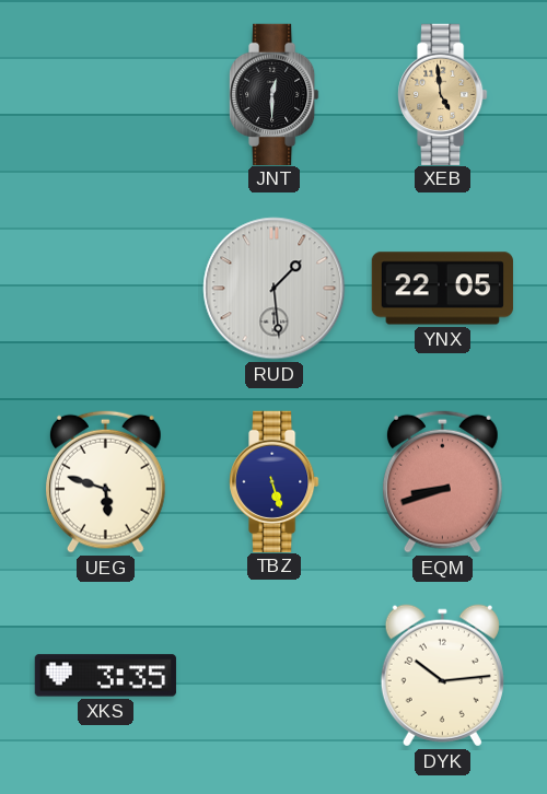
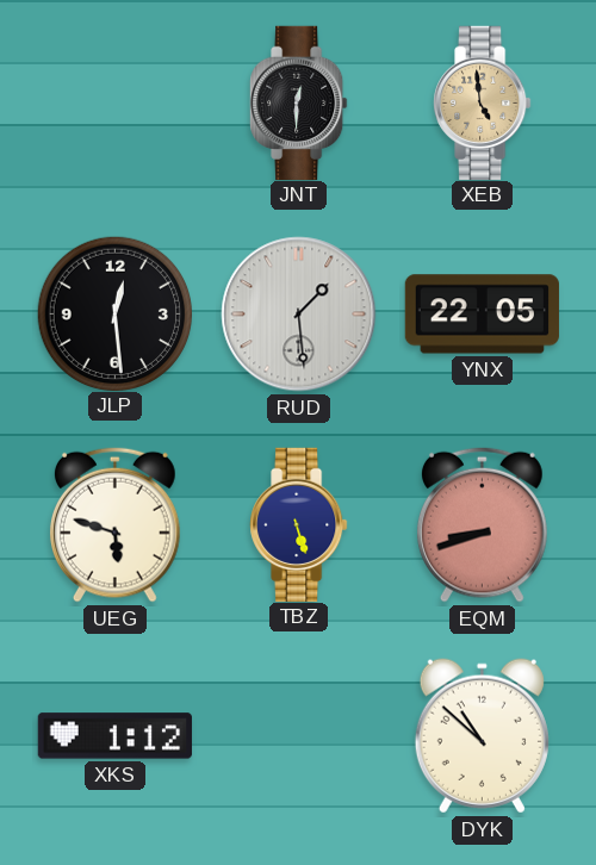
JLP: none -> 12:29
XKS: 3:35 -> 1:12
DYK: 10:14 -> 10:52
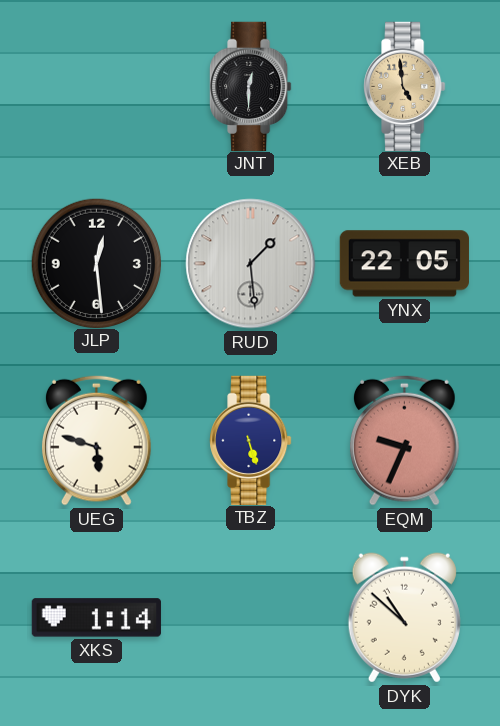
EQM: 8:42 -> 9:34
XKS: 1:12 -> 1:14
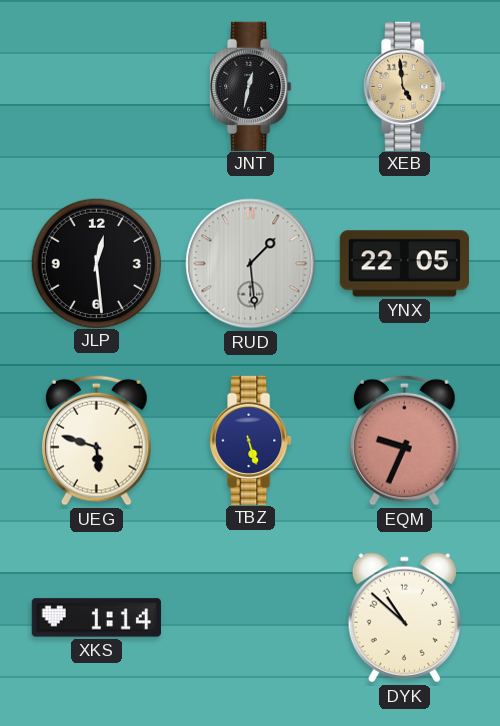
JNT: 12:30 -> 12:32
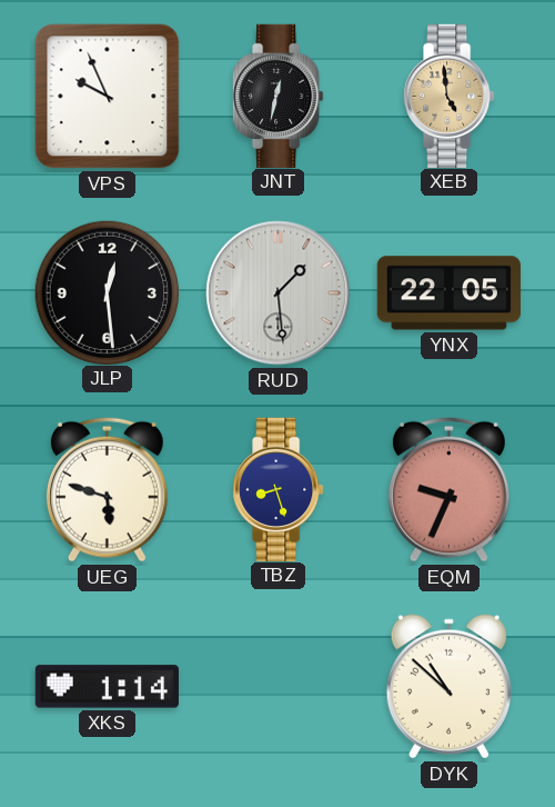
VPS: none -> 9:56
TBZ: 5:27 -> 8:27
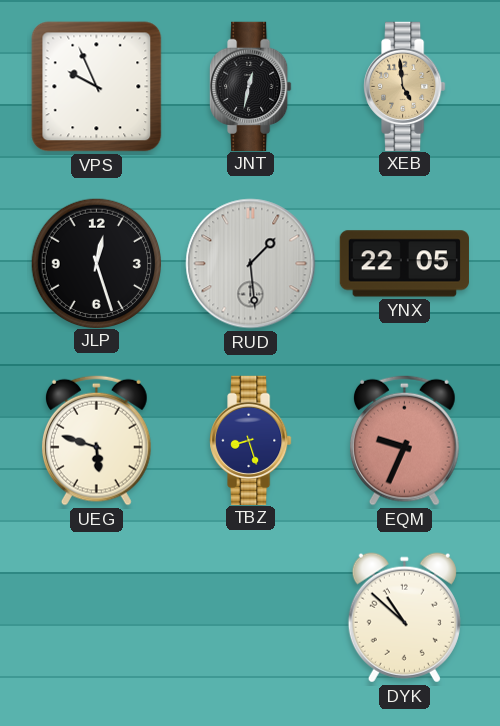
JLP: 12:29 -> 12:27
XKS: 1:14 -> none
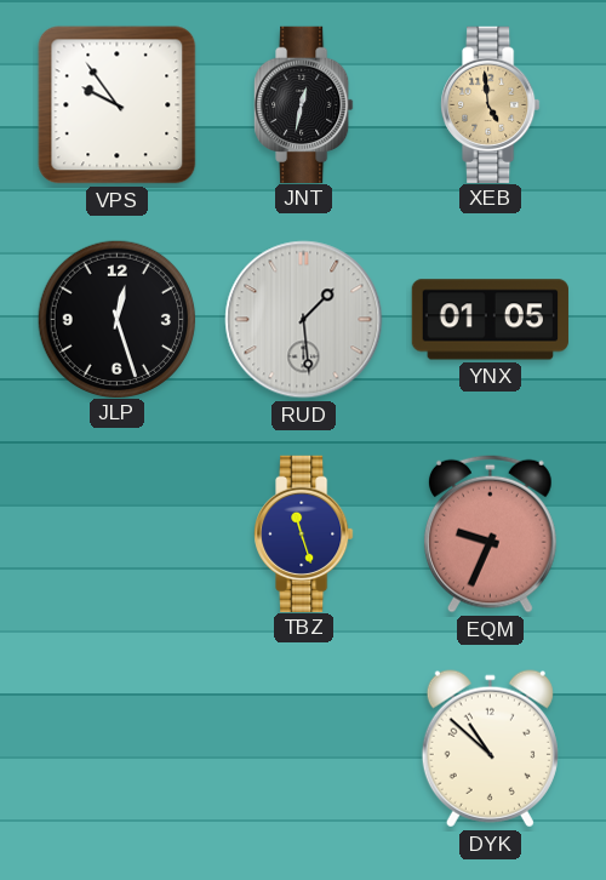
VPS: 9:56 -> 9:54
YNX: 22:05 -> 01:05
UEG: 5:48 -> none
TBZ: 8:27 -> 11:27
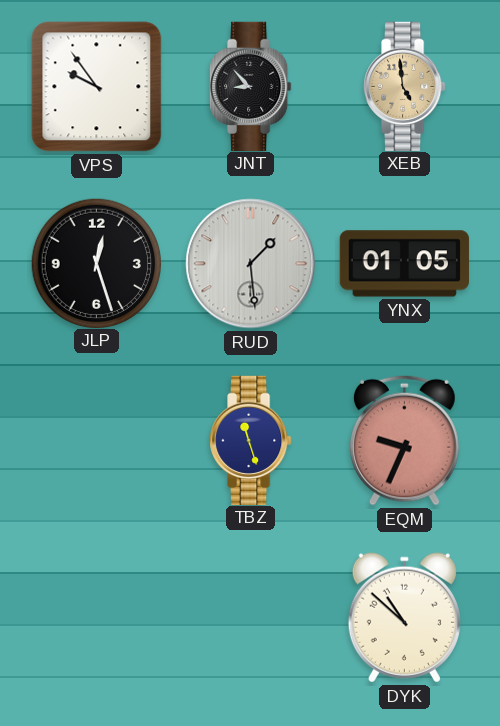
JNT: 12:32 -> 8:53
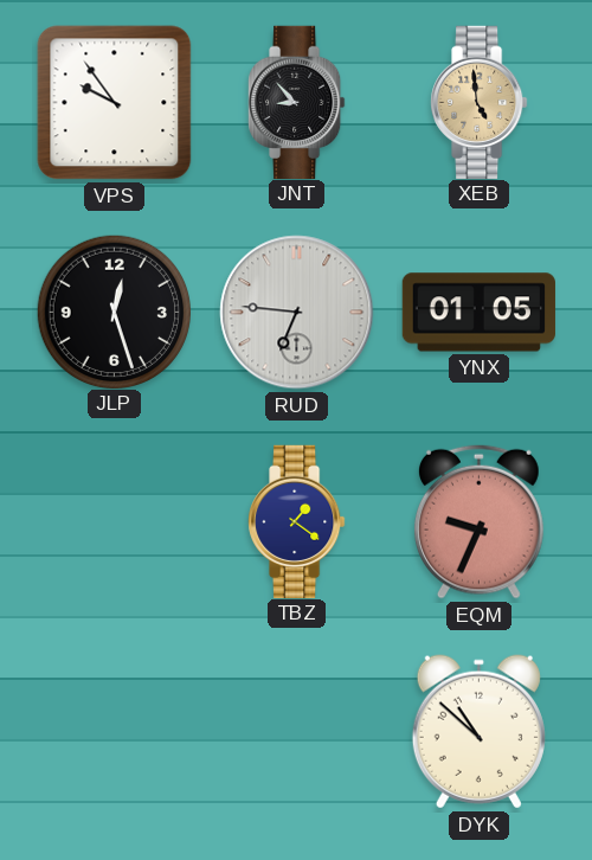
RUD: 1:29 -> 6:46
TBZ: 11:27 -> 1:21
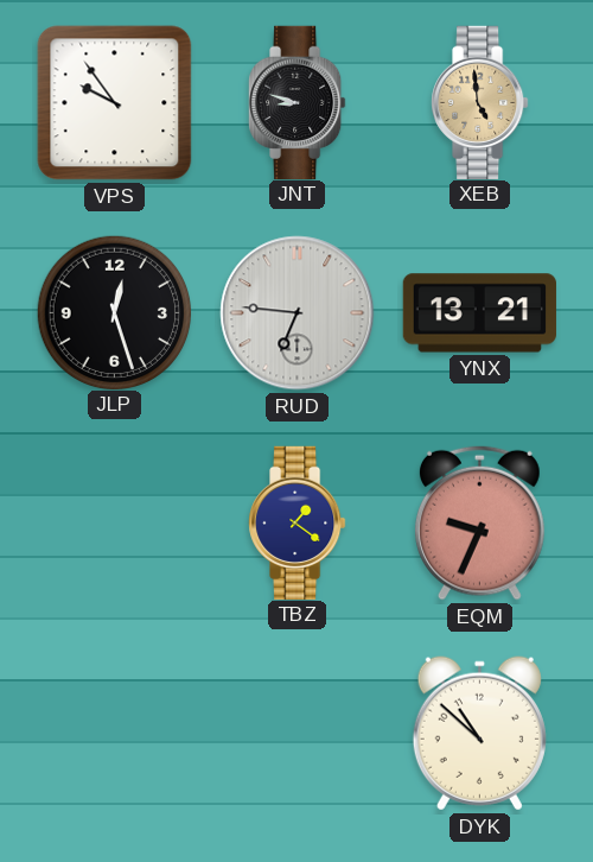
JNT: 8:53 -> 8:48
YNX: 01:05 -> 13:21
